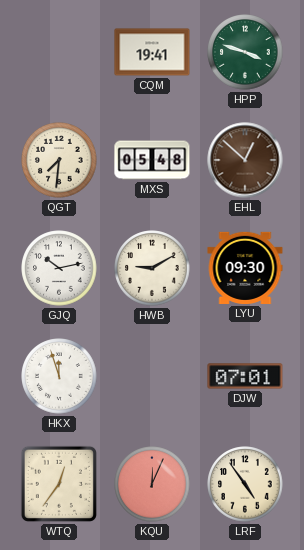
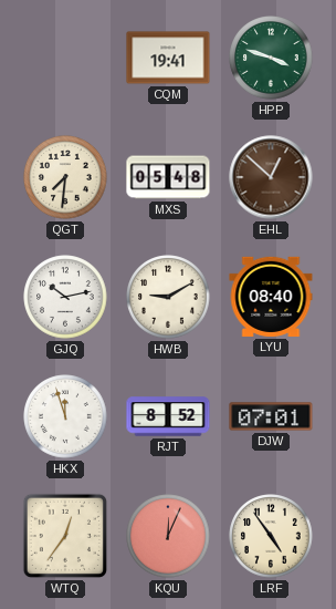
LYU: 09:30 -> 08:40
RJT: none -> 8:52
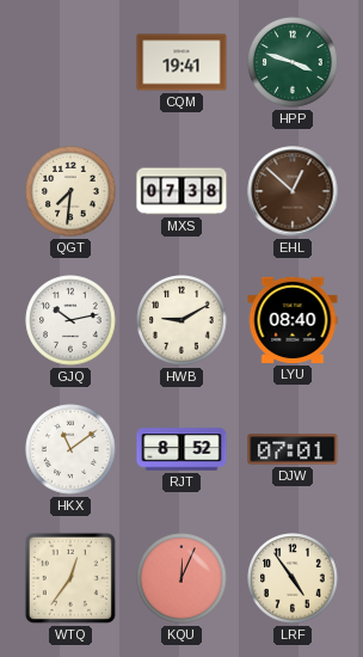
MXS: 05:48 -> 07:38
HKX: 11:57 -> 11:09
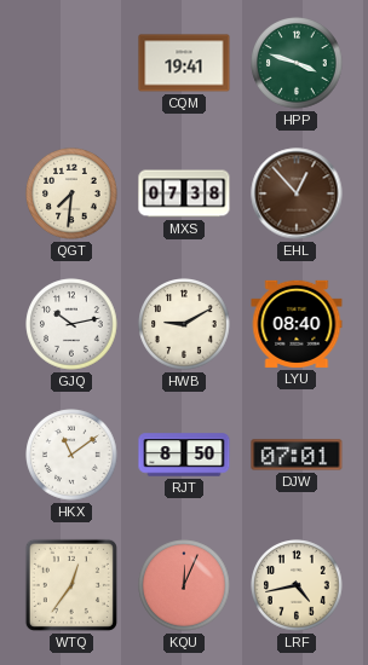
EHL: 12:52 -> 12:53
RJT: 8:52 -> 8:50
LRF: 4:54 -> 4:43
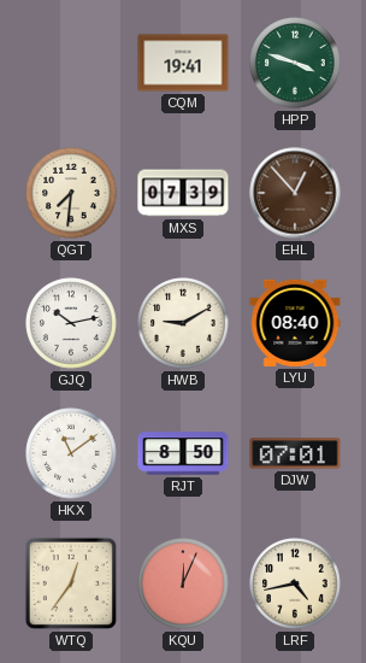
MXS: 07:38 -> 07:39
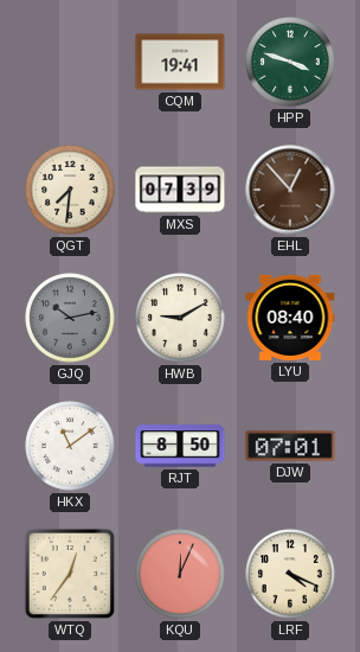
GJQ dial: white -> grey
LRF: 4:43 -> 4:19
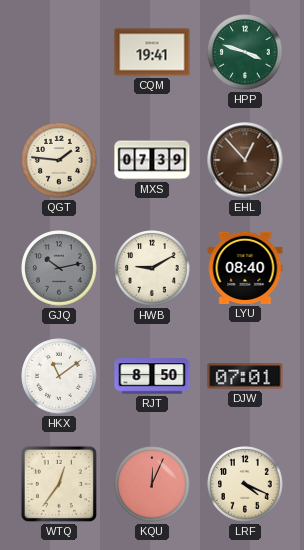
QGT: 7:31 -> 1:46
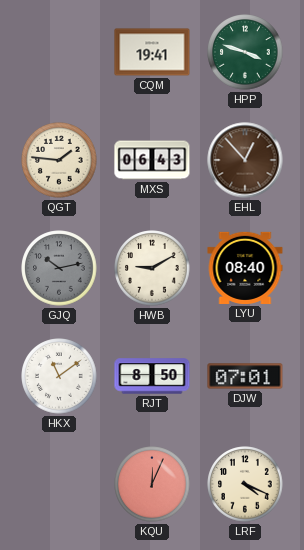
MXS: 07:39 -> 06:43
WTQ: 12:36 -> none
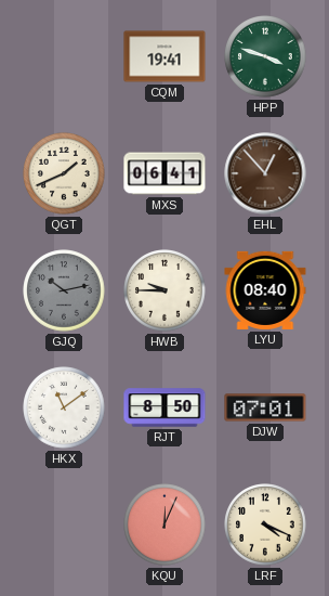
QGT: 1:46 -> 1:41
MXS: 06:43 -> 06:41
HWB: 9:10 -> 9:45
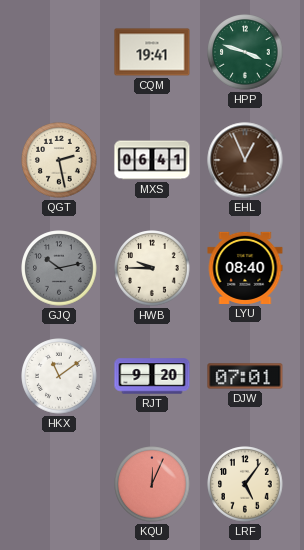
QGT: 1:41 -> 2:28
EHL: 12:53 -> 12:56
RJT: 8:50 -> 9:20
LRF: 4:19 -> 5:06
